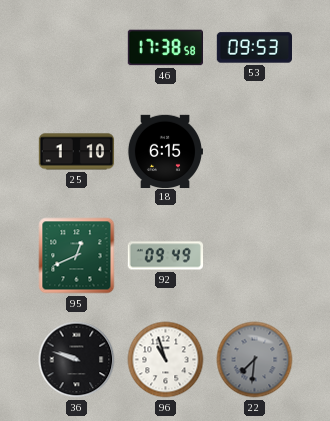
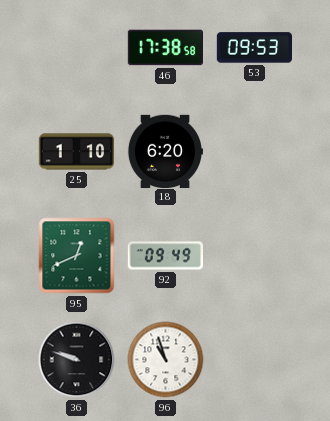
18: 6:15 -> 6:20
22: 7:31 -> none
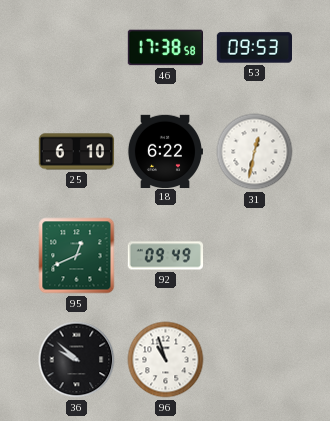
25: 1:10 -> 6:10
18: 6:20 -> 6:22
31: none -> 12:32
36: 9:48 -> 9:52
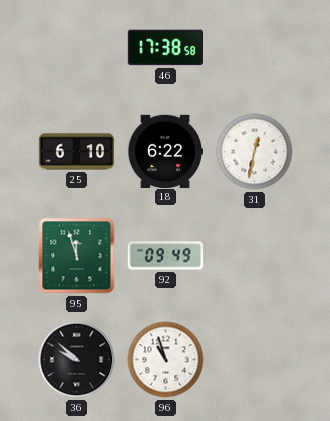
53: 09:53 -> none
95: 12:41 -> 11:57
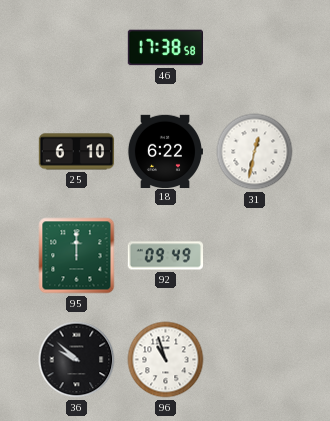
95: 11:57 -> 12:00
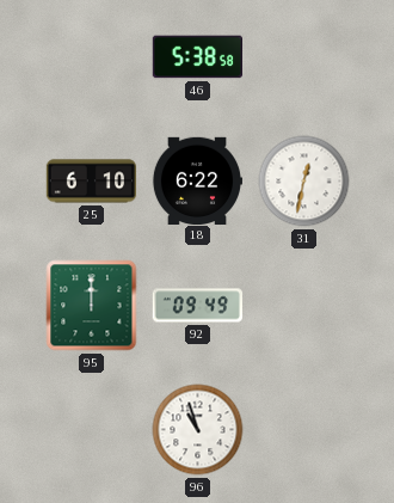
46: 17:38 -> 5:38
36: 9:52 -> none
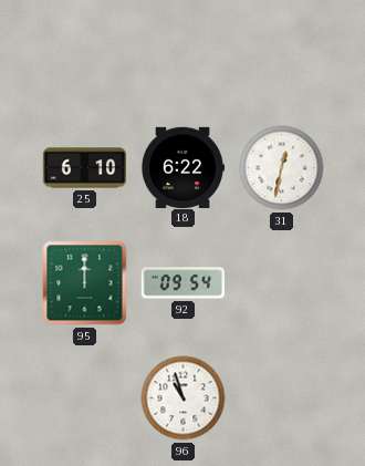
46: 5:38 -> none
92: 09:49 -> 09:54
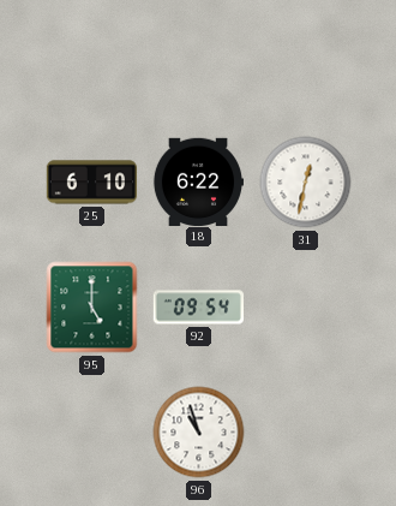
95: 12:00 -> 5:00
